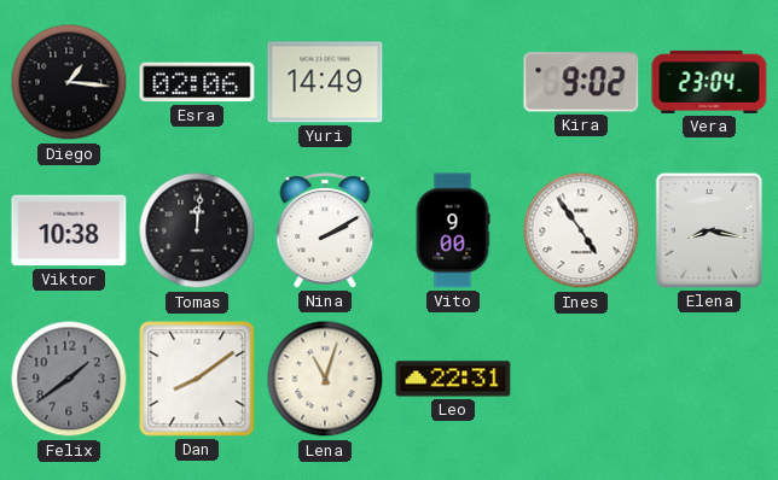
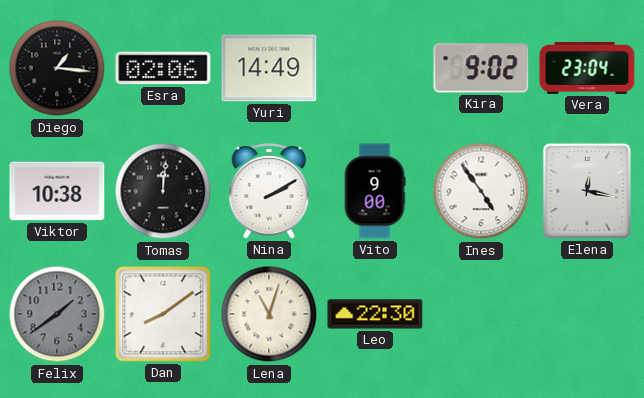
Elena: 8:17 -> 12:17
Leo: 22:31 -> 22:30
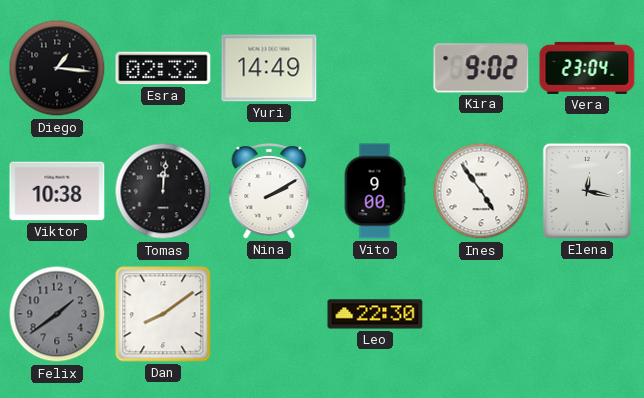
Esra: 02:06 -> 02:32
Lena: 11:03 -> none
